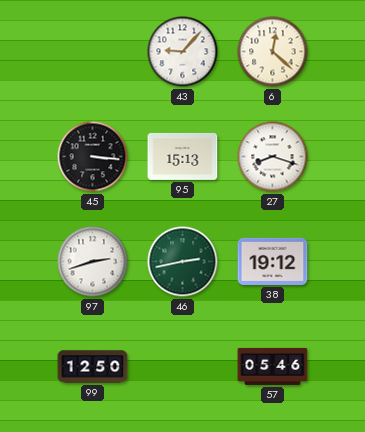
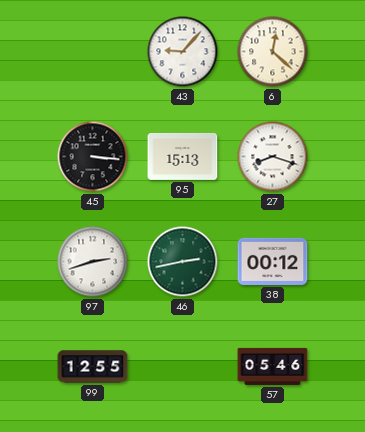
38: 19:12 -> 00:12
99: 12:50 -> 12:55
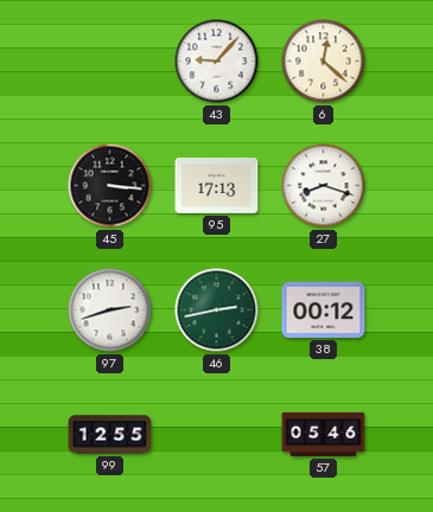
95: 15:13 -> 17:13
